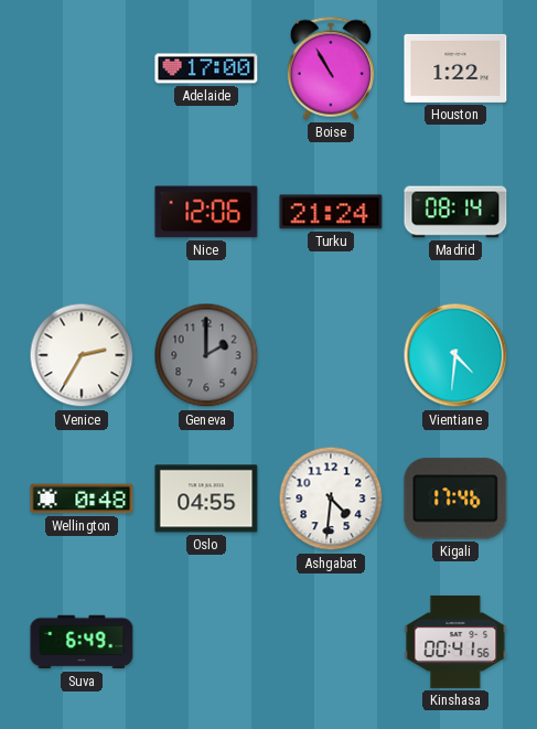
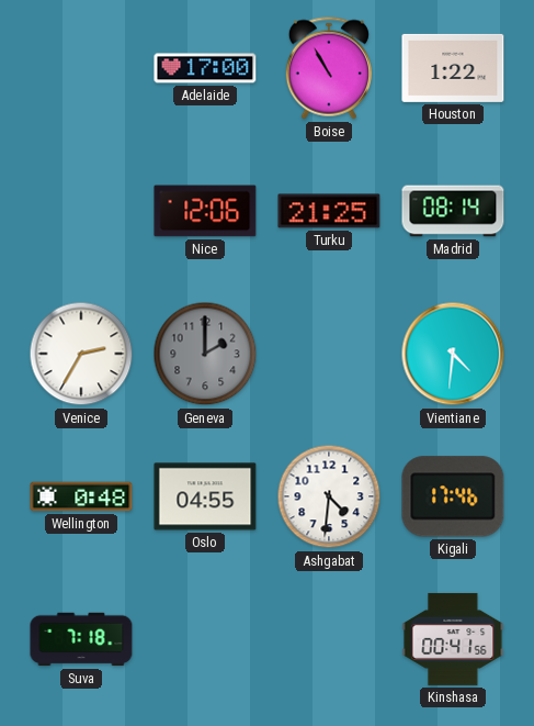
Turku: 21:24 -> 21:25
Suva: 6:49 -> 7:18
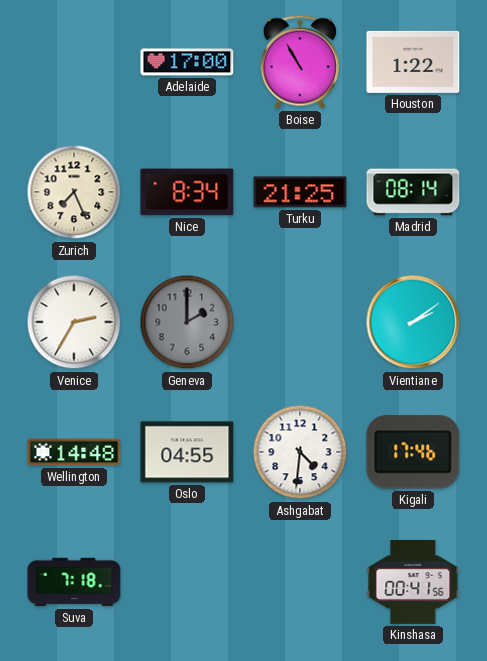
Zurich: none -> 7:26
Nice: 12:06 -> 8:34
Vientiane: 4:31 -> 2:09
Wellington: 0:48 -> 14:48
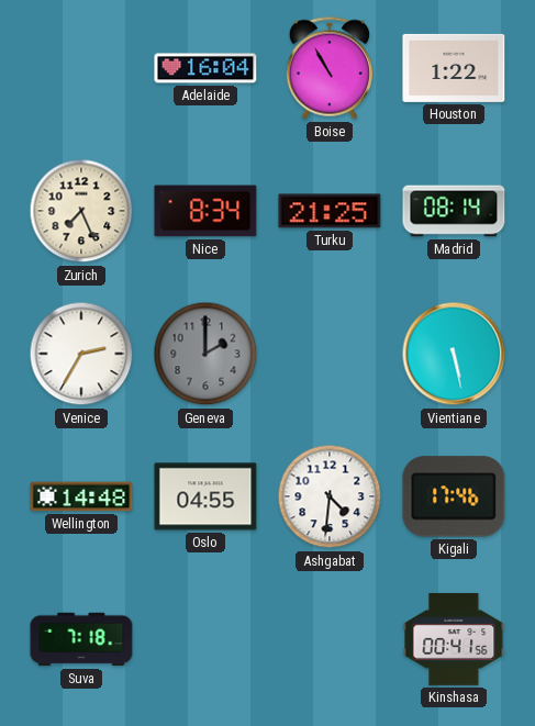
Adelaide: 17:00 -> 16:04
Vientiane: 2:09 -> 5:28
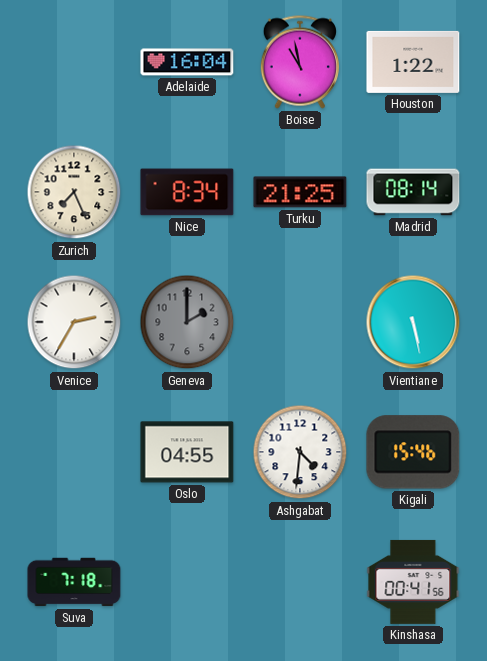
Boise: 10:55 -> 10:58
Wellington: 14:48 -> none
Kigali: 17:46 -> 15:46
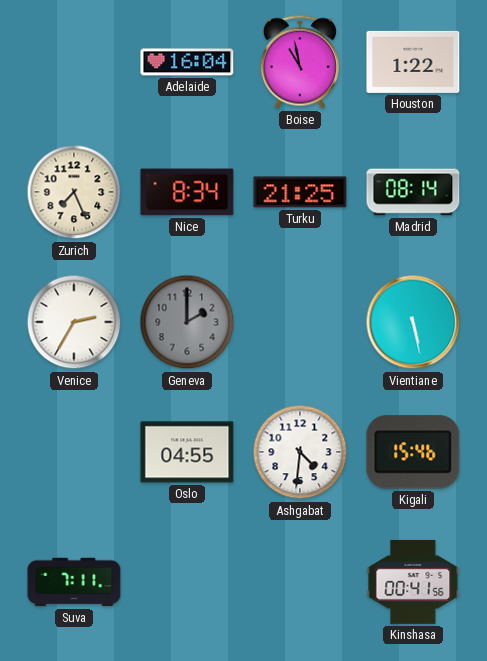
Suva: 7:18 -> 7:11
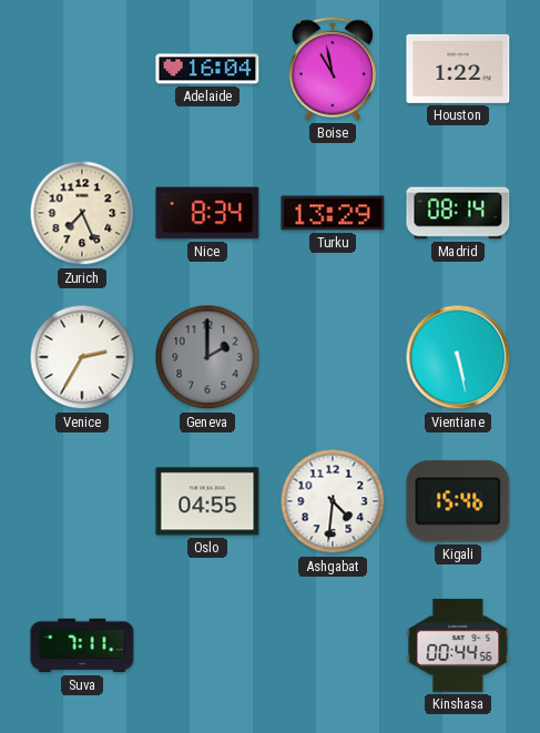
Turku: 21:25 -> 13:29
Kinshasa: 00:41 -> 00:44
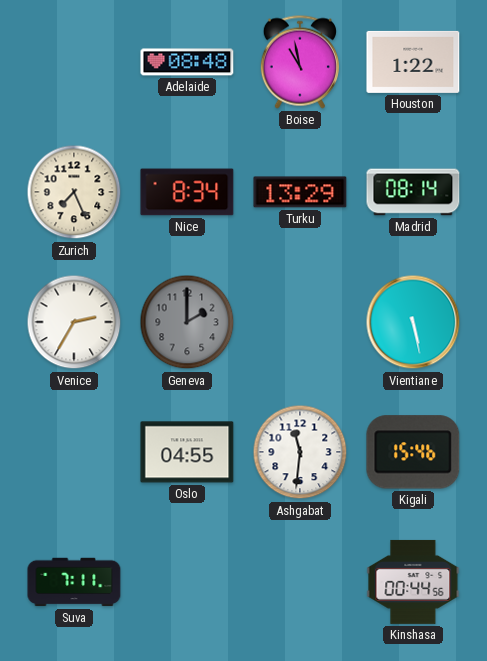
Adelaide: 16:04 -> 08:48
Ashgabat: 4:31 -> 11:31
